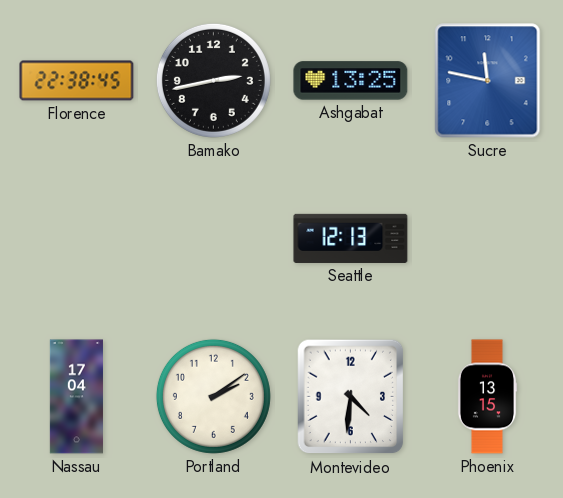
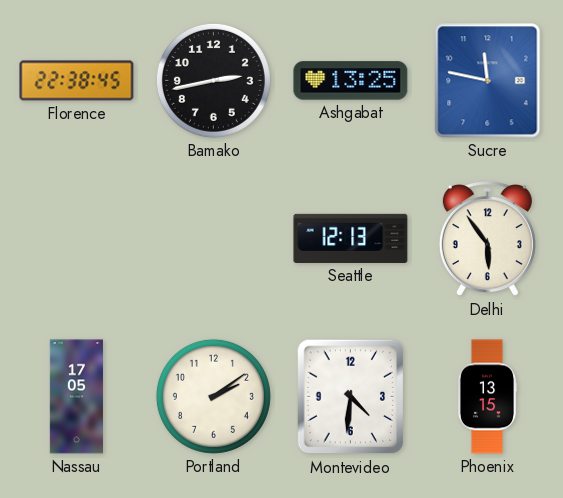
Delhi: none -> 5:54
Nassau: 17:04 -> 17:05
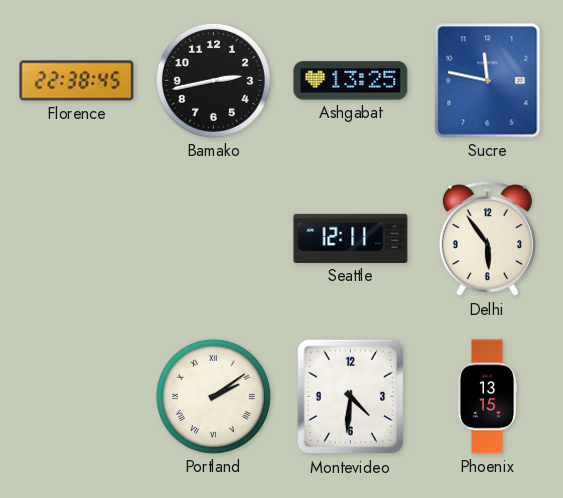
Seattle: 12:13 -> 12:11
Nassau: 17:05 -> none
Portland numerals: Arabic -> Roman
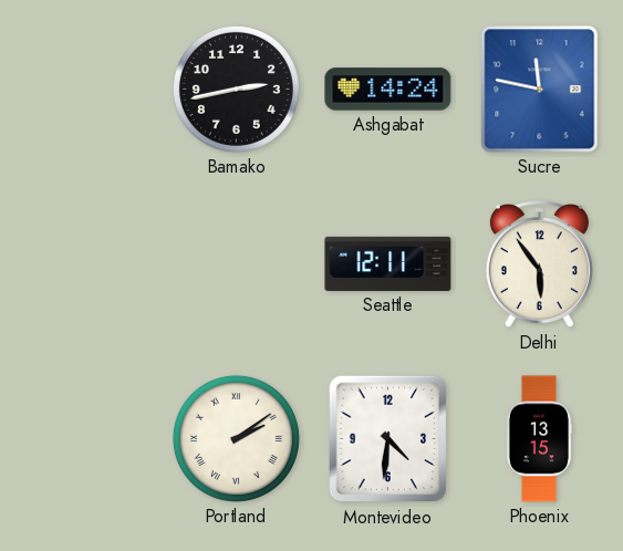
Florence: 22:38 -> none
Ashgabat: 13:25 -> 14:24
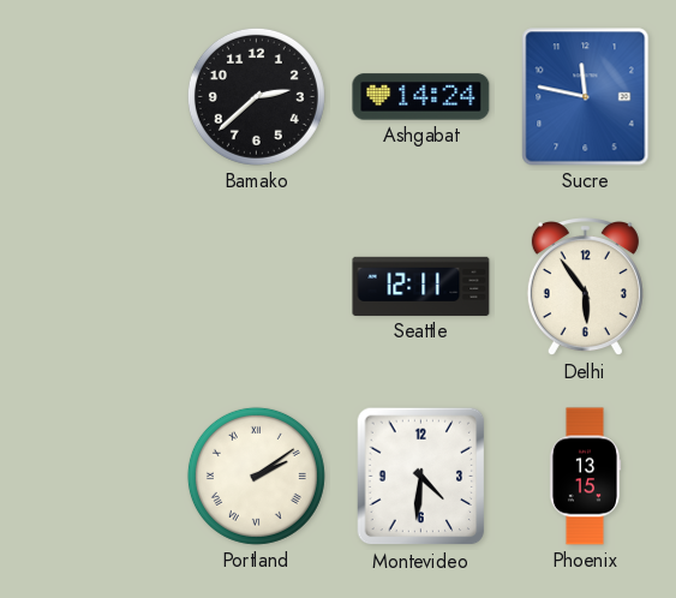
Bamako: 2:43 -> 2:38
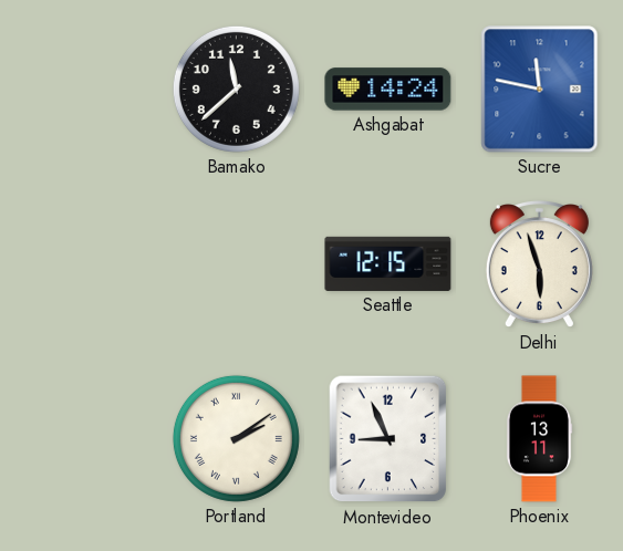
Bamako: 2:38 -> 11:38
Seattle: 12:11 -> 12:15
Delhi: 5:54 -> 5:57
Montevideo: 4:31 -> 8:56
Phoenix: 13:15 -> 13:11
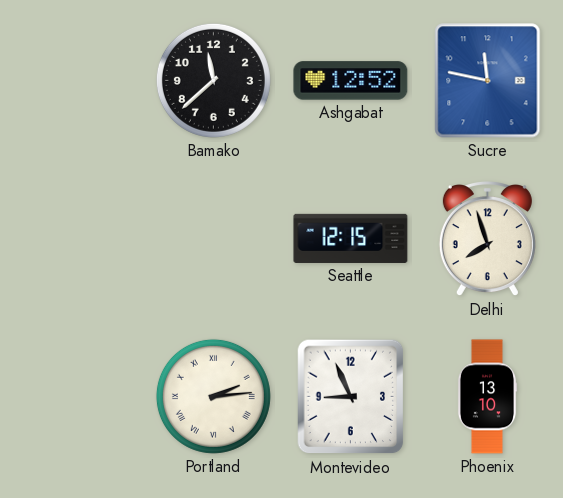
Ashgabat: 14:24 -> 12:52
Delhi: 5:57 -> 7:57
Portland: 2:09 -> 2:14
Phoenix: 13:11 -> 13:10
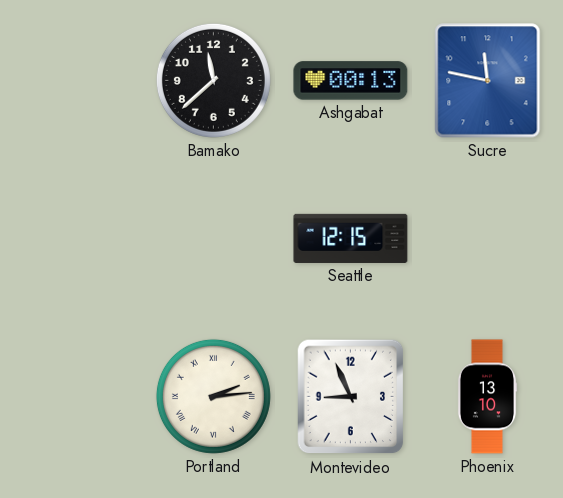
Ashgabat: 12:52 -> 00:13
Delhi: 7:57 -> none
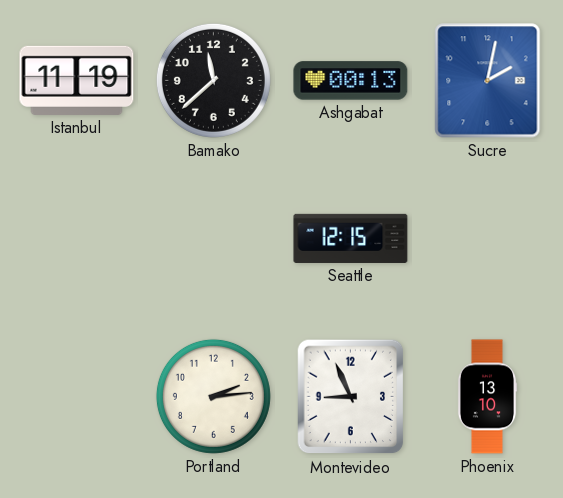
Istanbul: none -> 11:19
Sucre: 11:47 -> 2:02
Portland numerals: Roman -> Arabic
